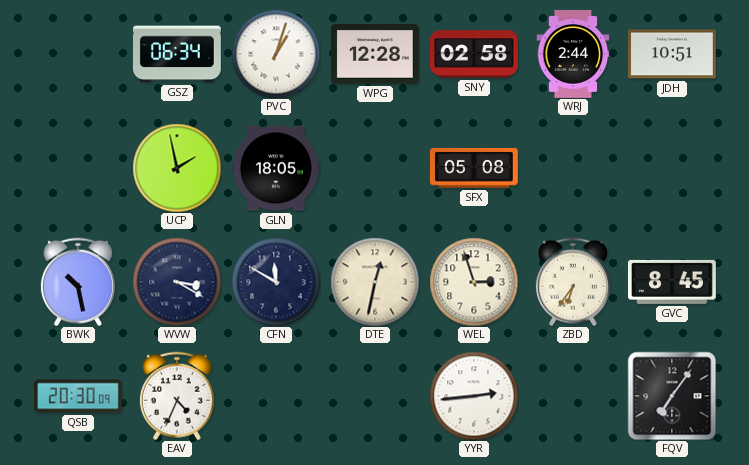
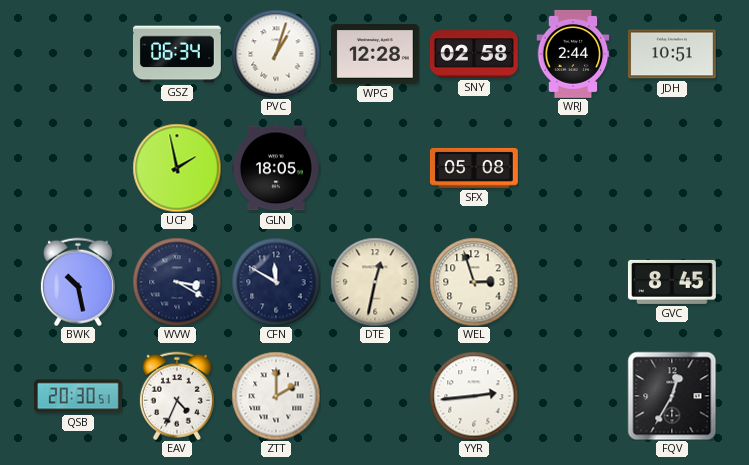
ZBD: 6:36 -> none
QSB: 20:30:09 -> 20:30:51
ZTT: none -> 2:00
FQV: 7:06 -> 12:35
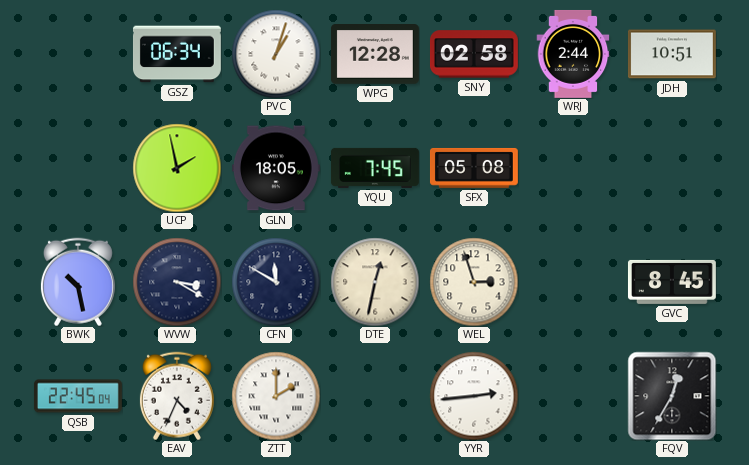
YQU: none -> 7:45
QSB: 20:30 -> 22:45
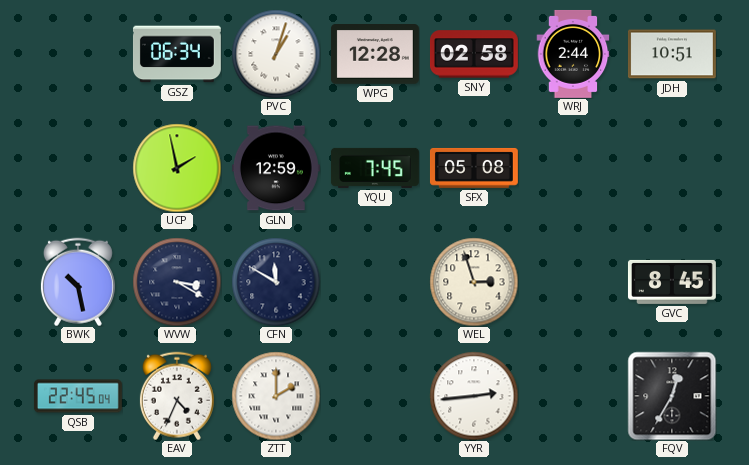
GLN: 18:05 -> 12:59
DTE: 12:32 -> none
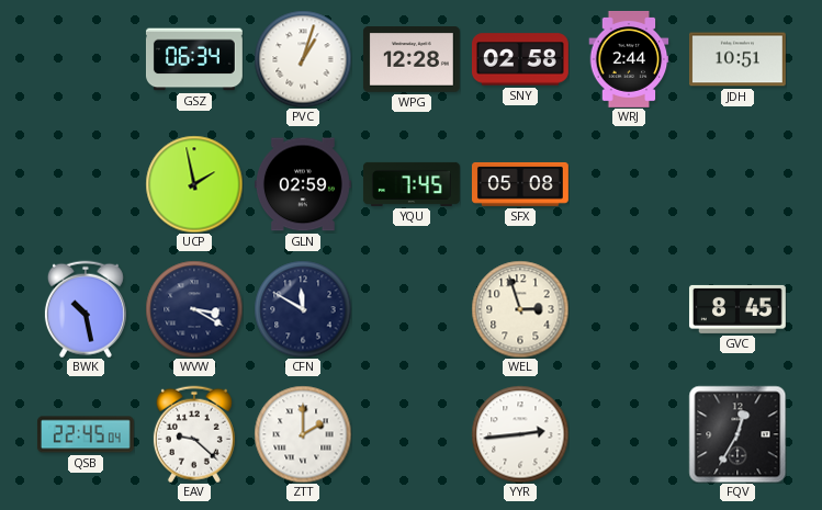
GLN: 12:59 -> 02:59
EAV: 4:34 -> 9:22
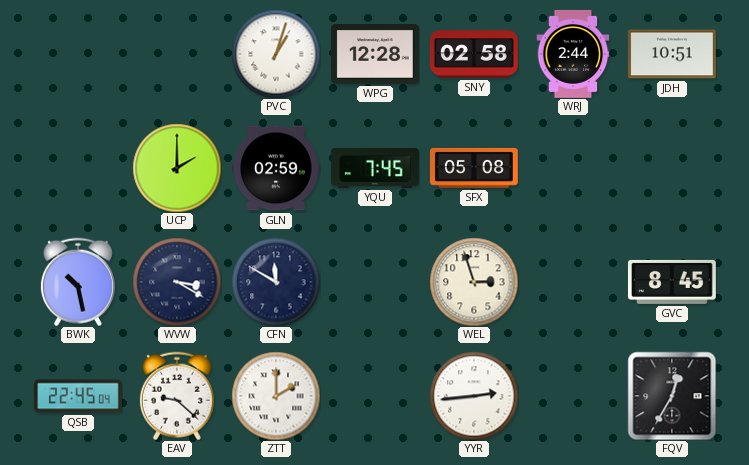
GSZ: 06:34 -> none
UCP: 1:58 -> 2:00
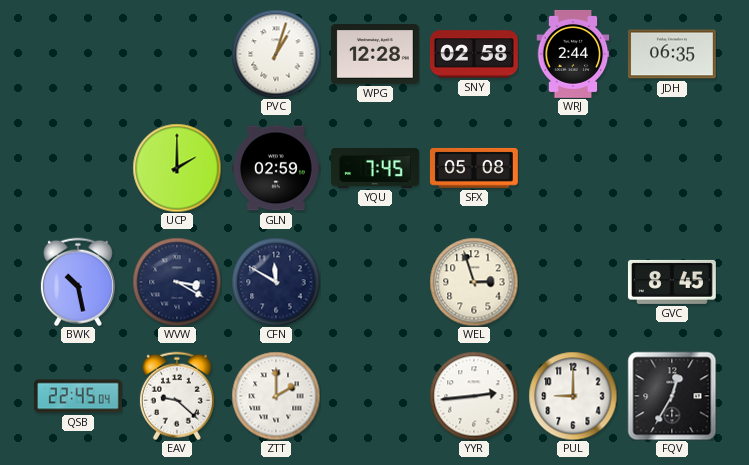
JDH: 10:51 -> 06:35
PUL: none -> 9:00
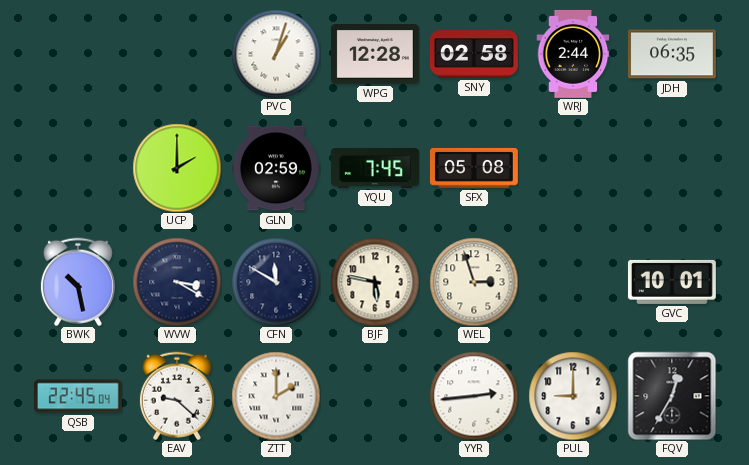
BJF: none -> 5:47
GVC: 8:45 -> 10:01
